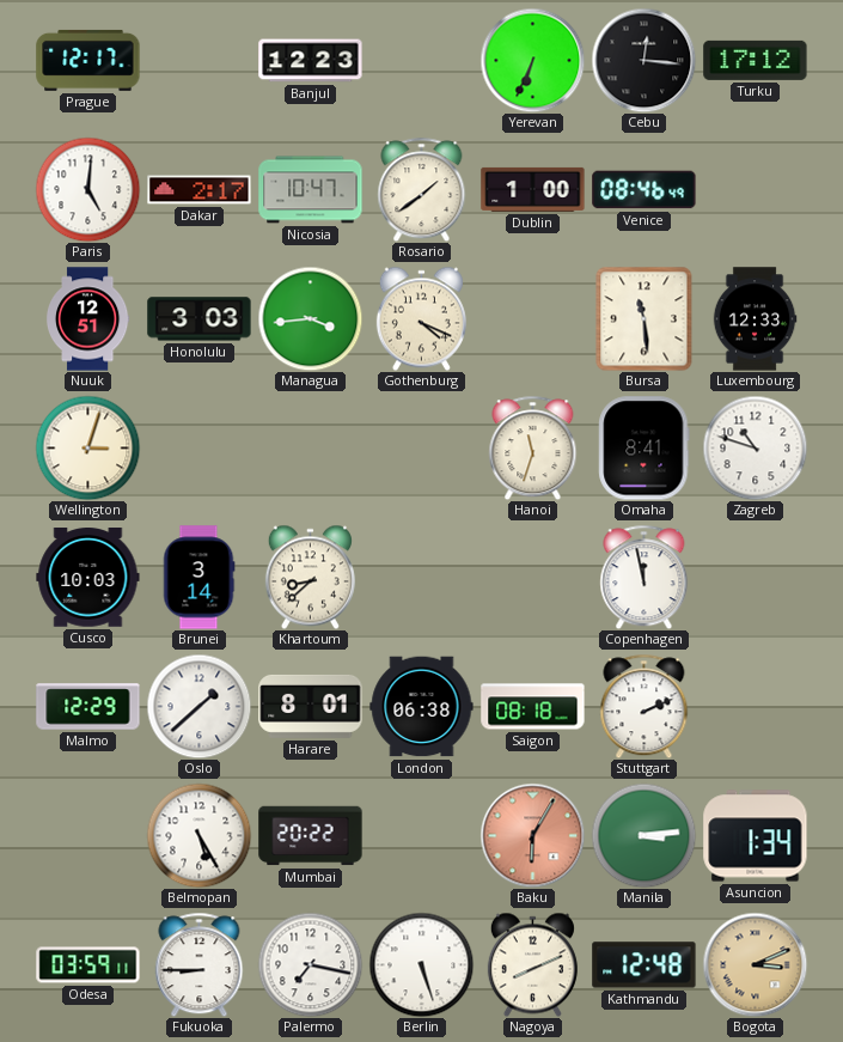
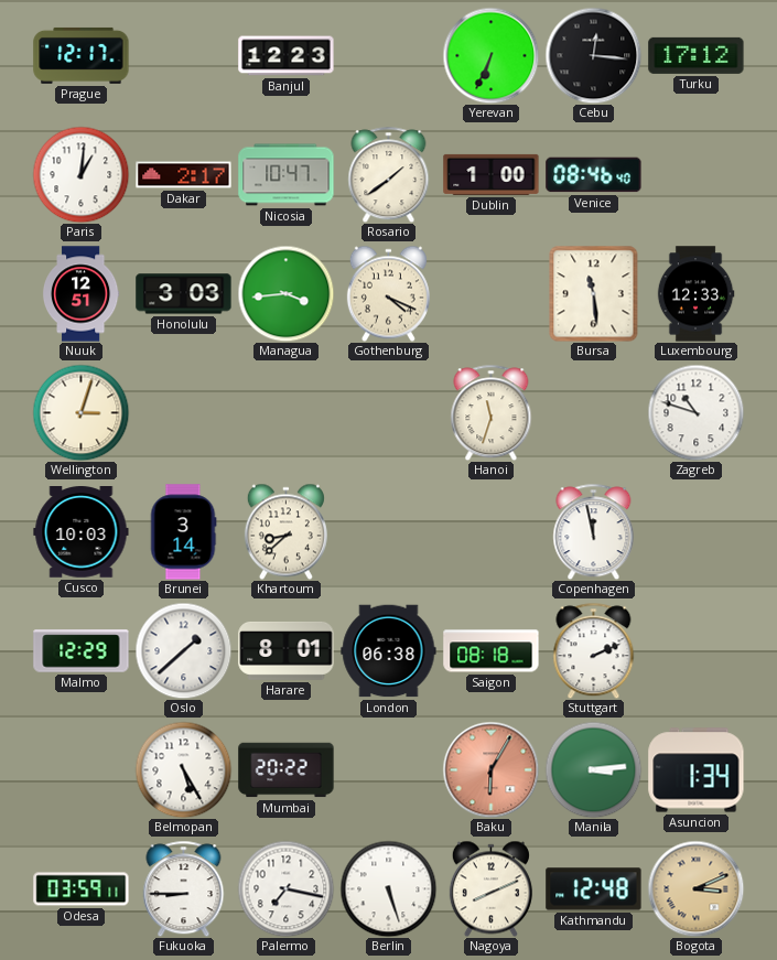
Paris: 5:01 -> 1:01
Venice: 08:46:49 -> 08:46:40
Omaha: 8:41 -> none
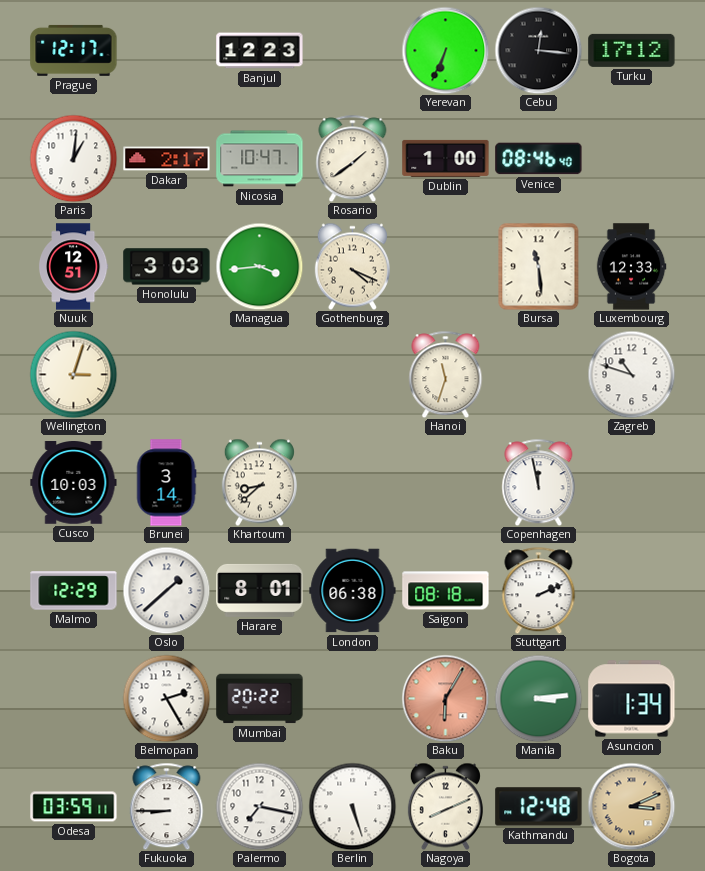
Belmopan: 5:25 -> 2:25
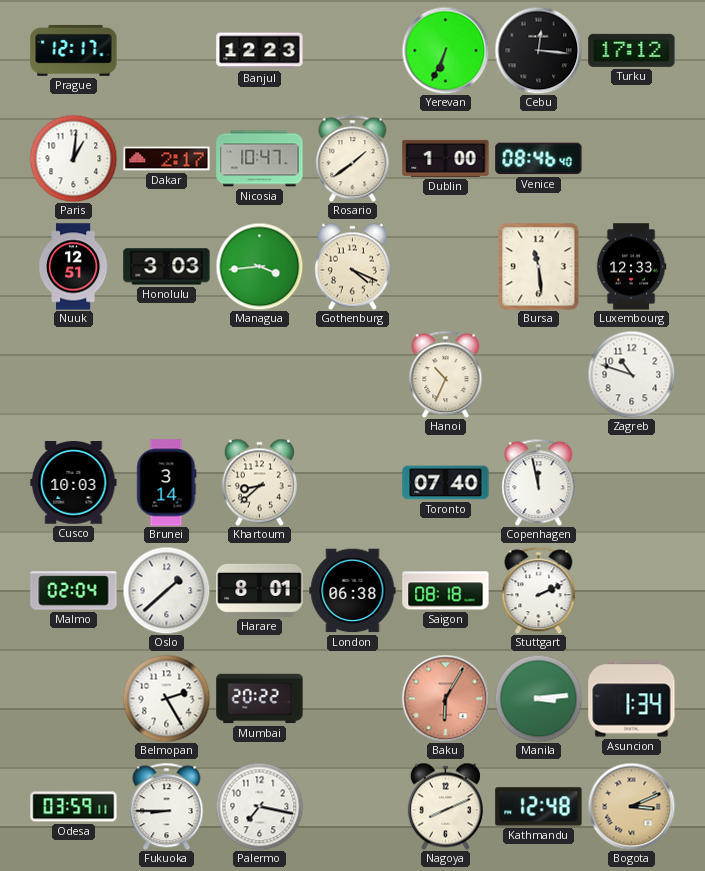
Wellington: 3:03 -> none
Hanoi: 11:33 -> 10:34
Toronto: none -> 07:40
Malmo: 12:29 -> 02:04
Berlin: 5:27 -> none
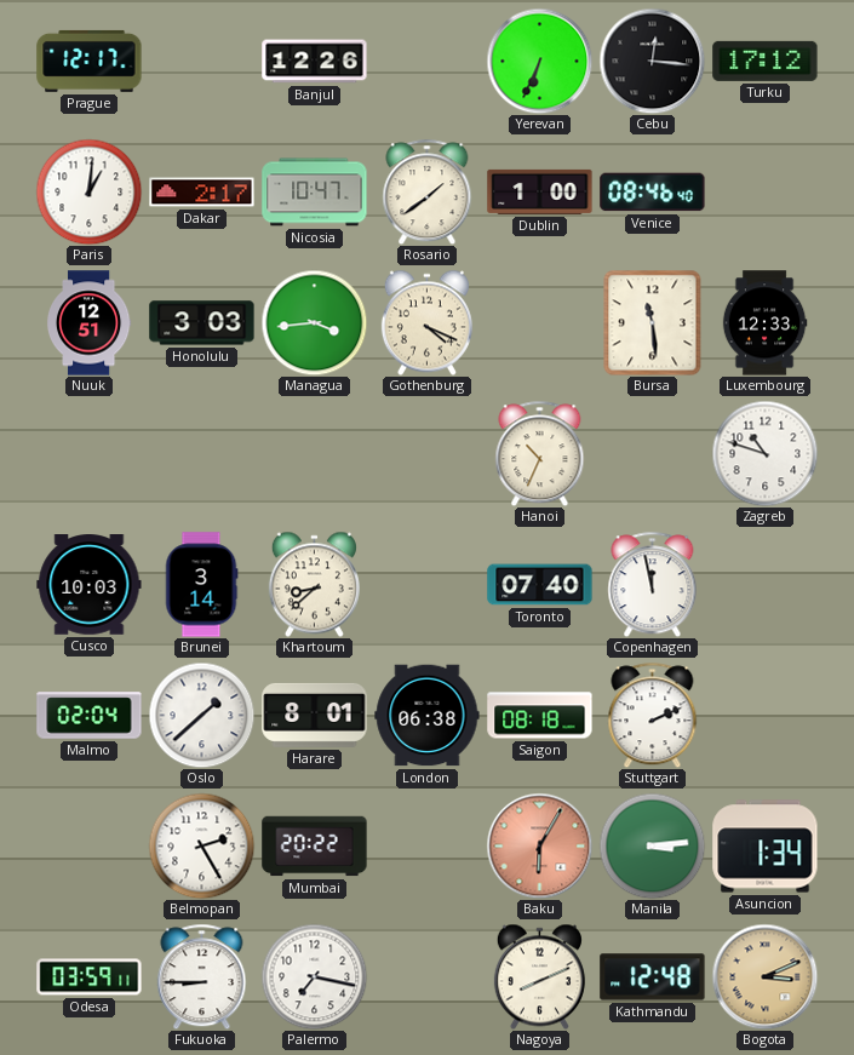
Banjul: 12:23 -> 12:26
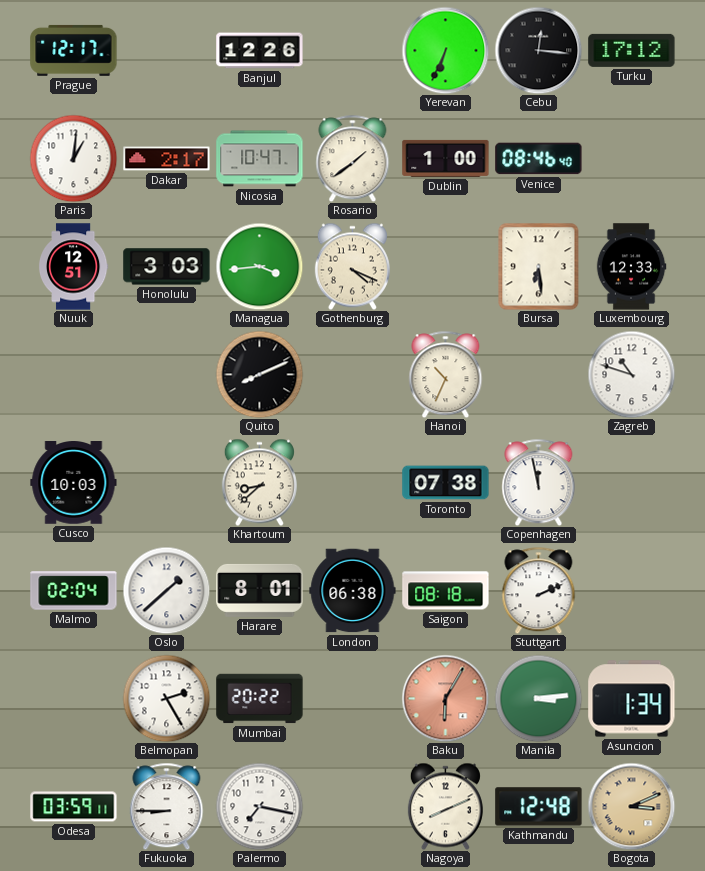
Bursa: 11:29 -> 6:29
Quito: none -> 8:11
Brunei: 3:14 -> none
Toronto: 07:40 -> 07:38
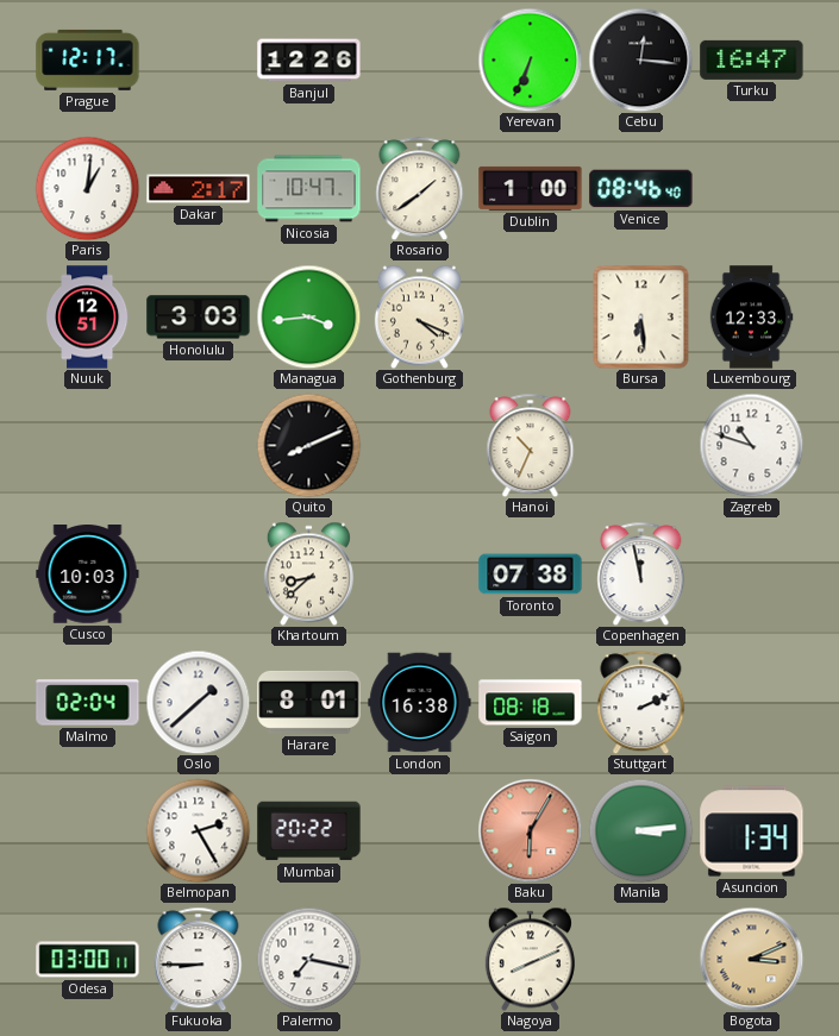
Turku: 17:12 -> 16:47
London: 06:38 -> 16:38
Odesa: 03:59 -> 03:00
Kathmandu: 12:48 -> none
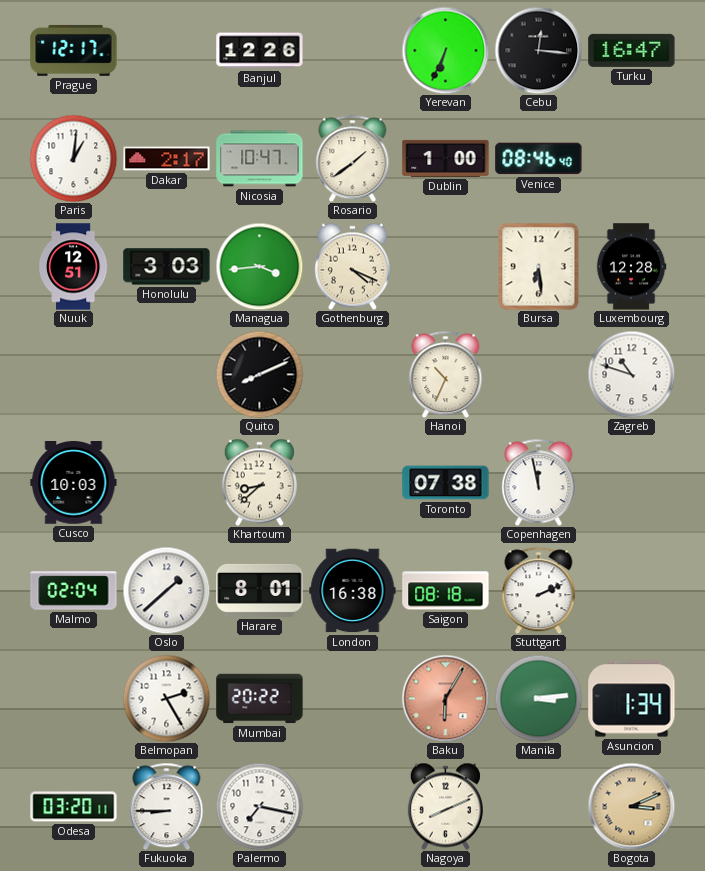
Luxembourg: 12:33 -> 12:28
Odesa: 03:00 -> 03:20
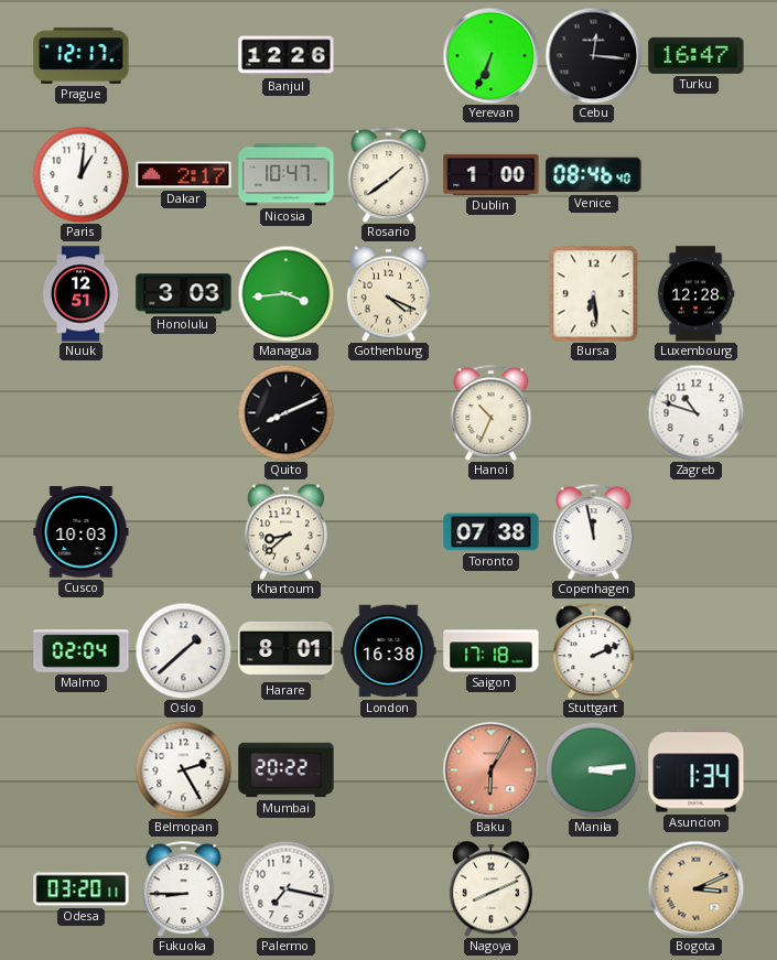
Saigon: 08:18 -> 17:18
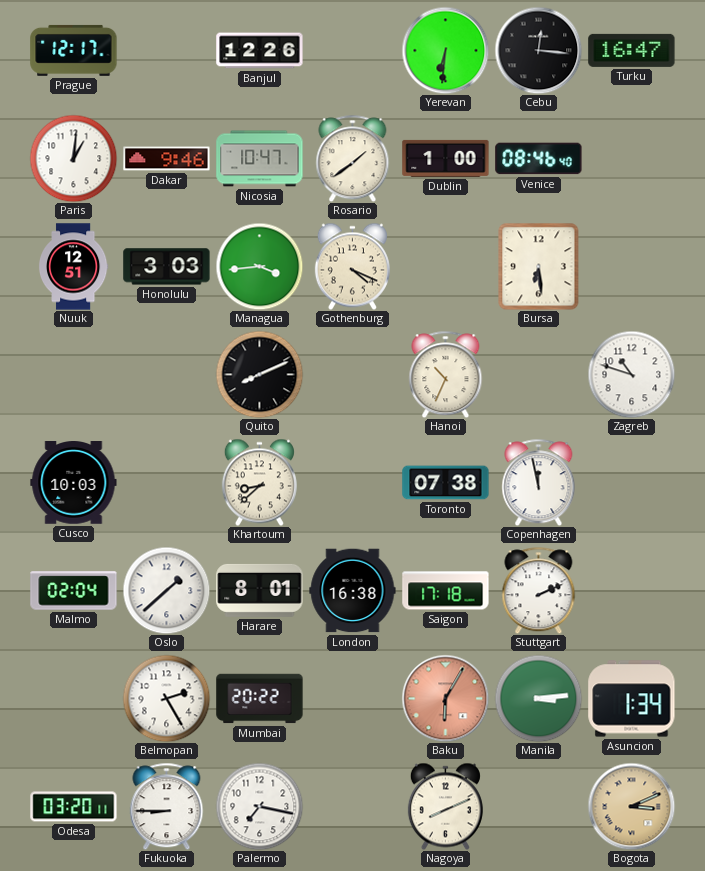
Yerevan: 6:34 -> 6:31
Dakar: 2:17 -> 9:46
Luxembourg: 12:28 -> none
